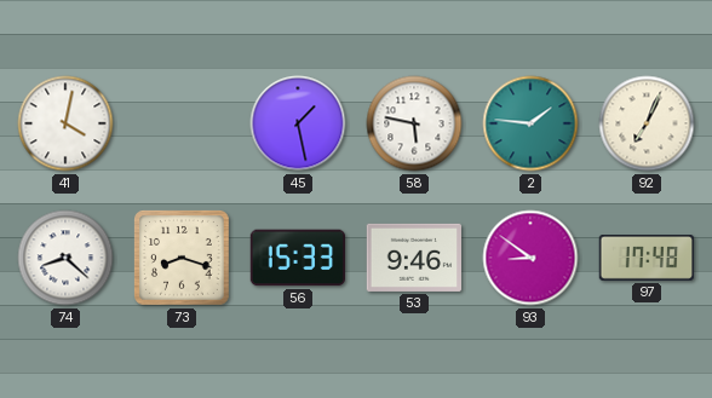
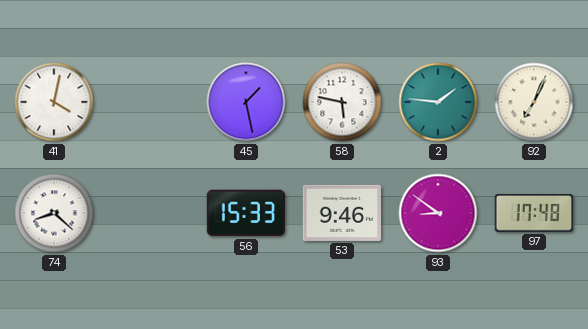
73: 8:18 -> none
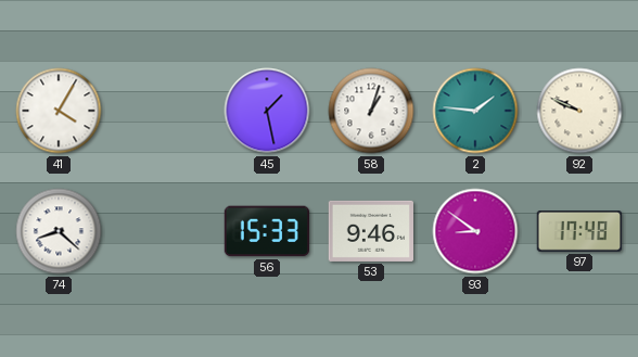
41: 4:02 -> 4:05
58: 5:47 -> 1:03
92: 7:04 -> 9:49
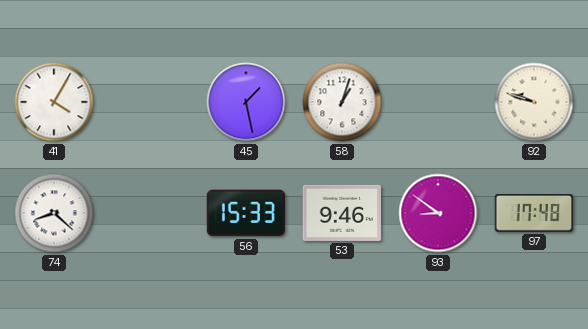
2: 1:46 -> none
92: 9:49 -> 9:48
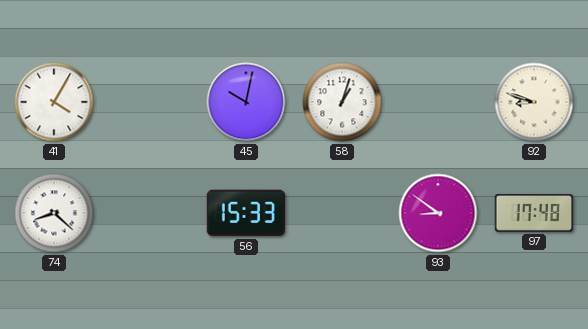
45: 1:28 -> 10:02
92: 9:48 -> 8:48
53: 9:46 -> none
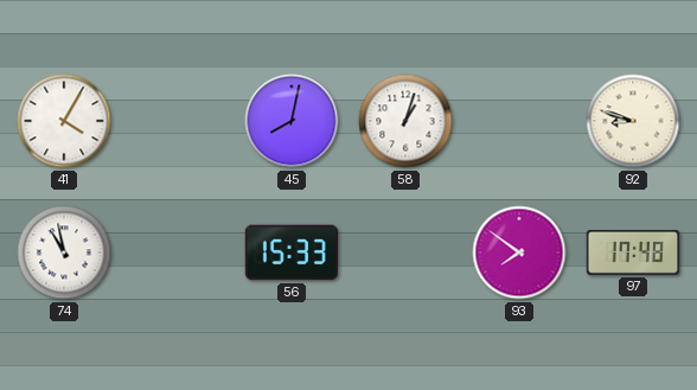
45: 10:02 -> 8:02
74: 8:22 -> 10:58
93: 8:51 -> 7:51
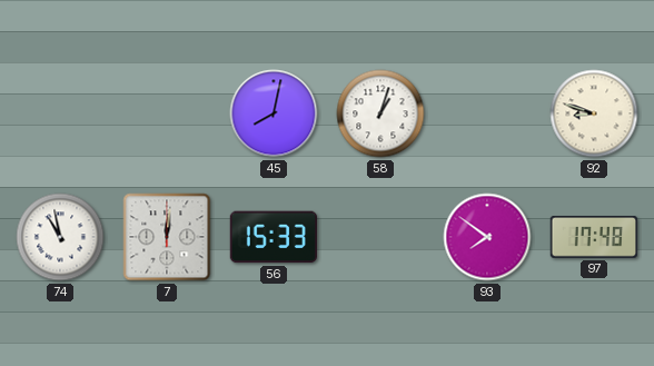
41: 4:05 -> none
7: none -> 12:01
